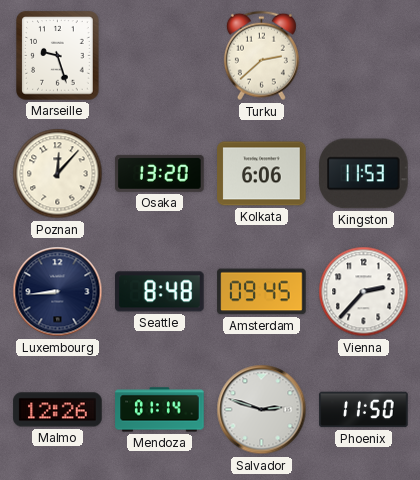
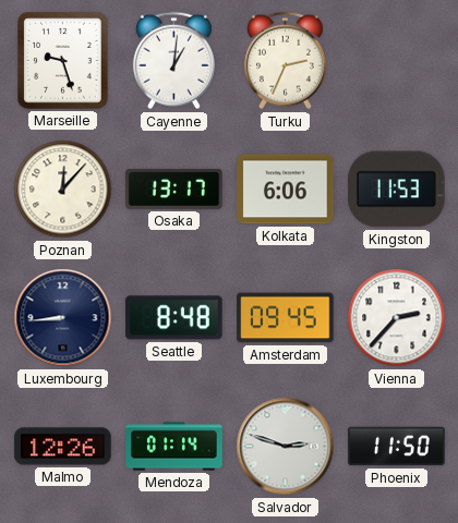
Cayenne: none -> 1:01
Turku: 2:38 -> 2:34
Osaka: 13:20 -> 13:17
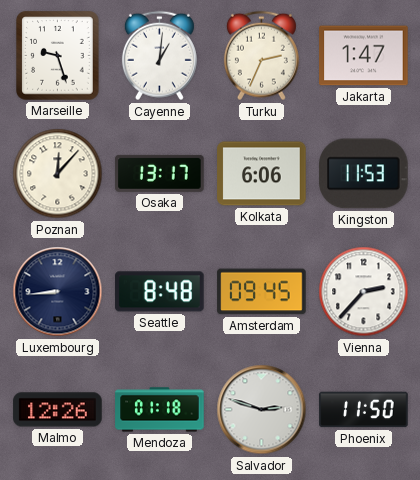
Jakarta: none -> 1:47
Mendoza: 01:14 -> 01:18
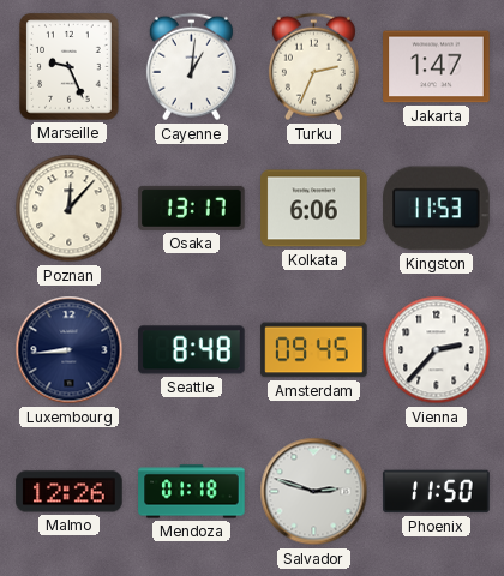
Marseille: 9:27 -> 9:26
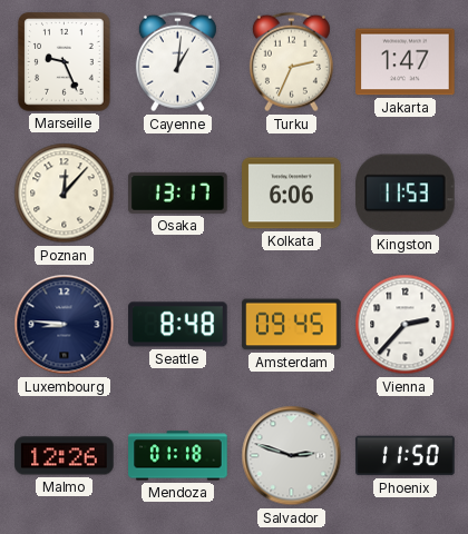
Luxembourg: 8:44 -> 8:46
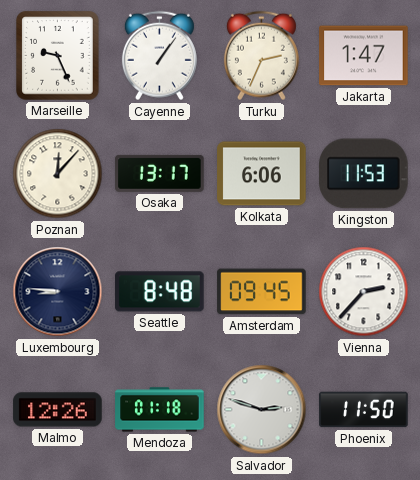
Cayenne: 1:01 -> 1:06
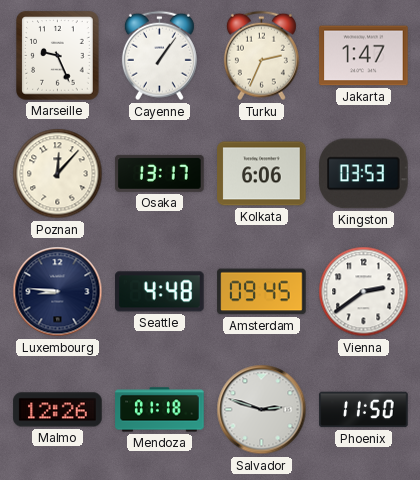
Kingston: 11:53 -> 03:53
Seattle: 8:48 -> 4:48
Vienna: 2:37 -> 2:39
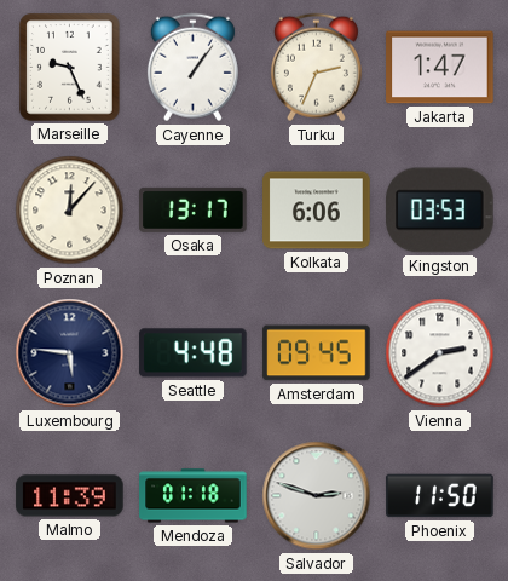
Luxembourg: 8:46 -> 5:46
Malmo: 12:26 -> 11:39
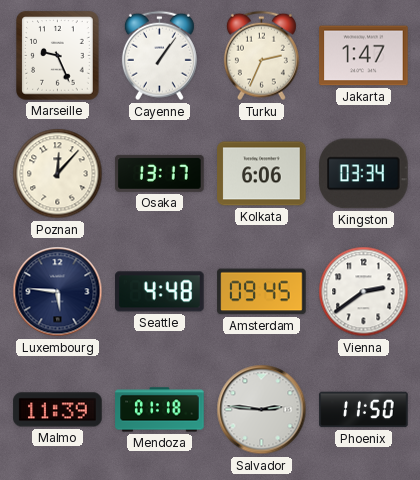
Kingston: 03:53 -> 03:34
Salvador: 2:48 -> 2:46
